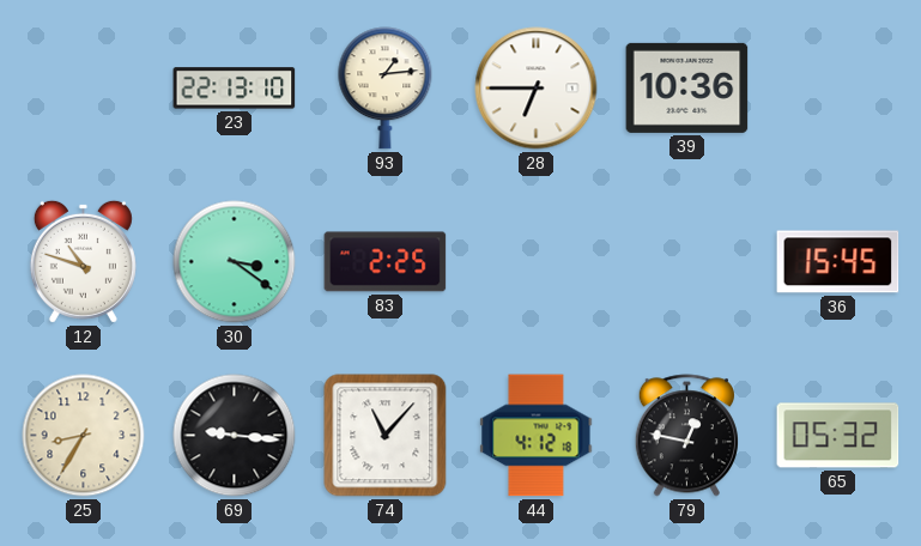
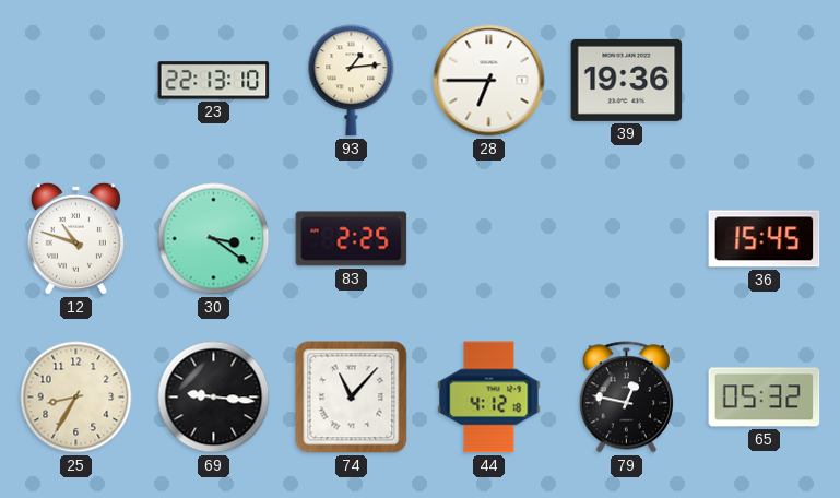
39: 10:36 -> 19:36
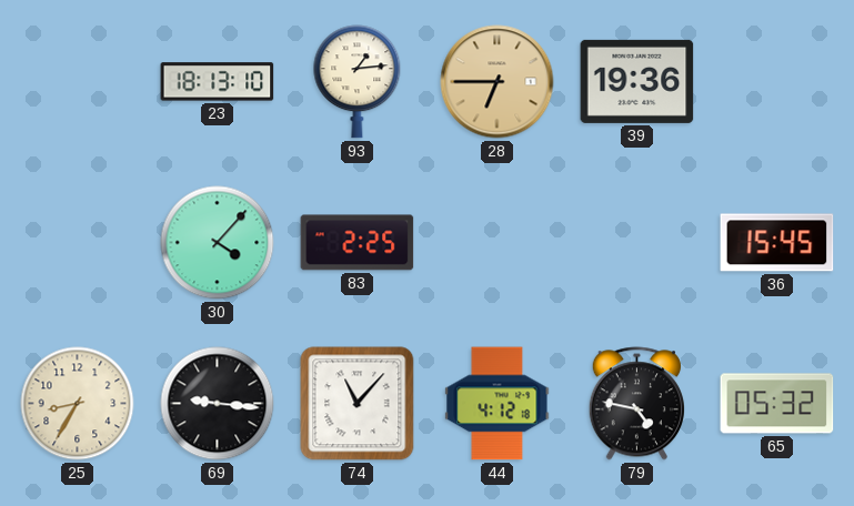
23: 22:13 -> 18:13
28 dial: white -> champagne
12: 10:48 -> none
30: 3:21 -> 4:07
79: 12:47 -> 4:47
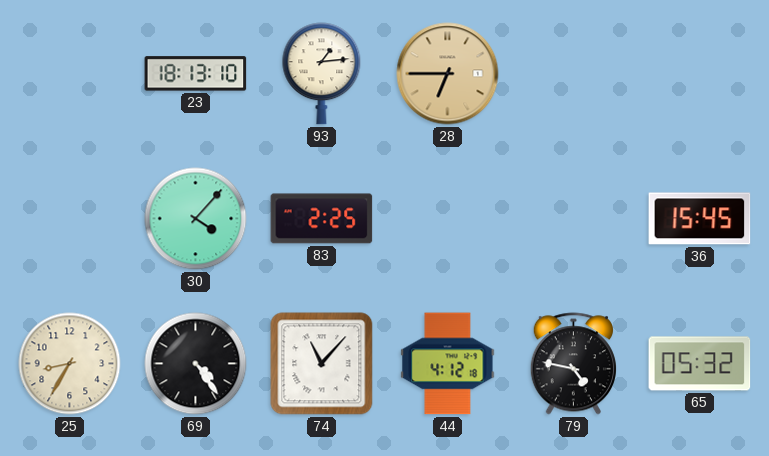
39: 19:36 -> none
69: 9:16 -> 4:24
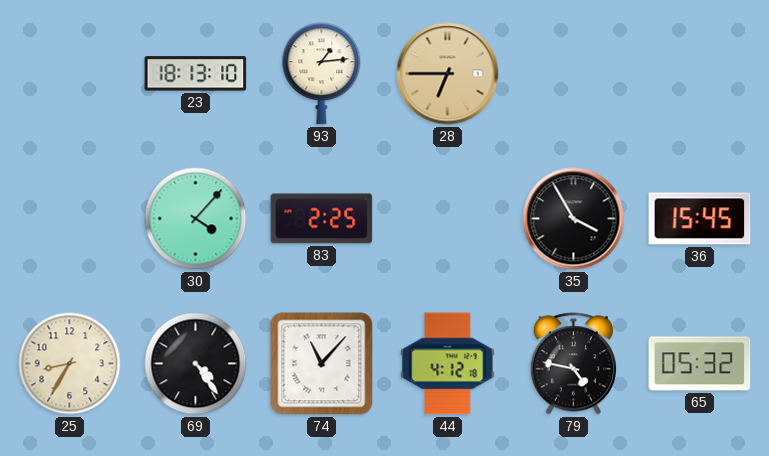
35: none -> 3:55
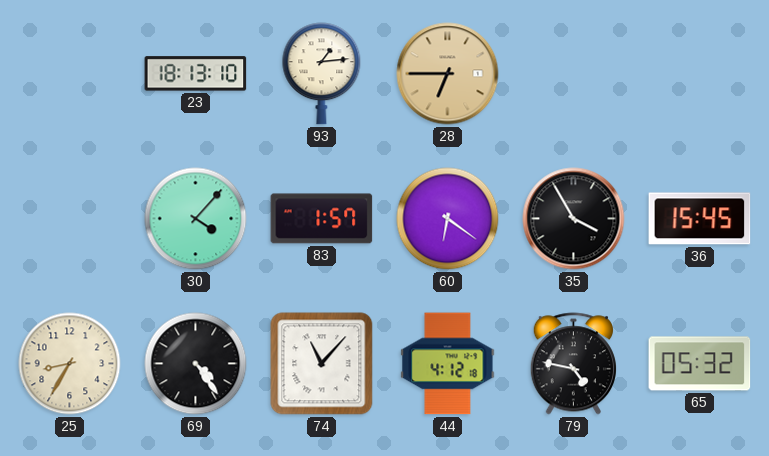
83: 2:25 -> 1:57
60: none -> 6:21
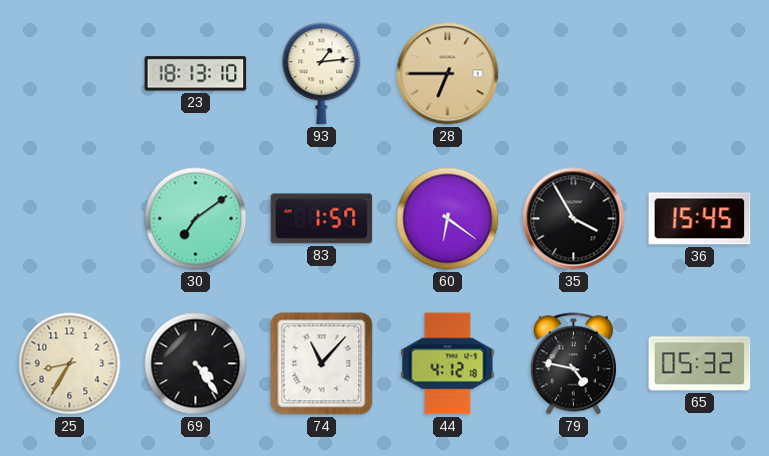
30: 4:07 -> 7:09
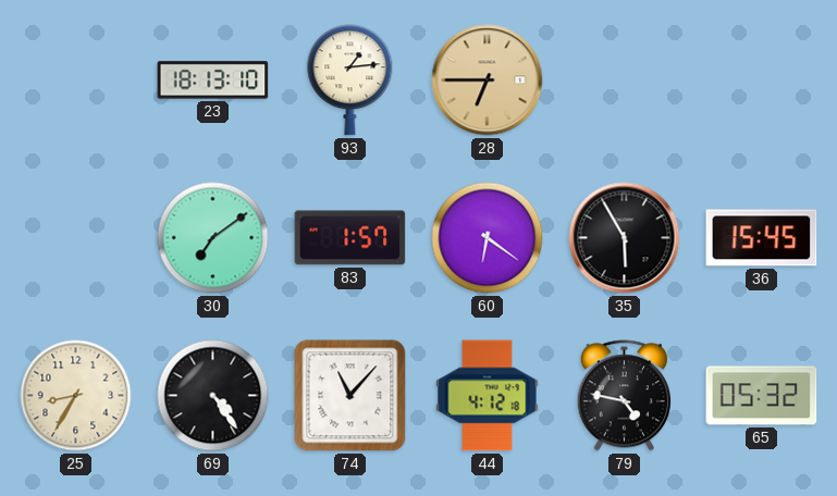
35: 3:55 -> 5:55
